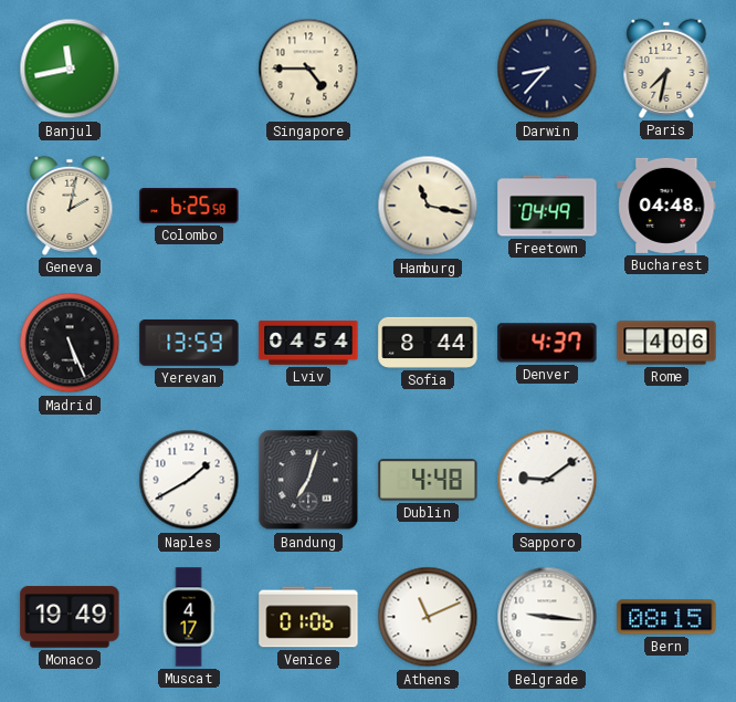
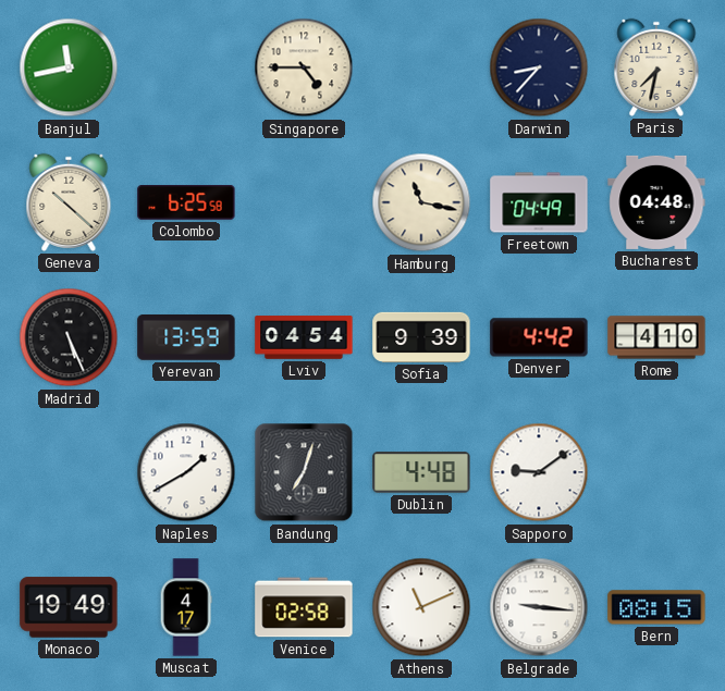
Geneva: 2:02 -> 10:22
Sofia: 8:44 -> 9:39
Denver: 4:37 -> 4:42
Rome: 4:06 -> 4:10
Venice: 01:06 -> 02:58
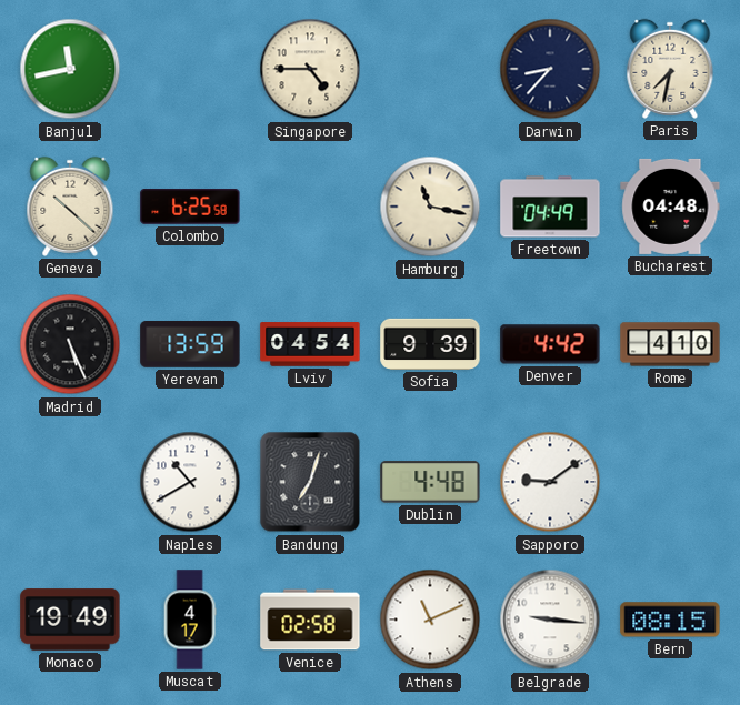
Naples: 1:40 -> 10:40
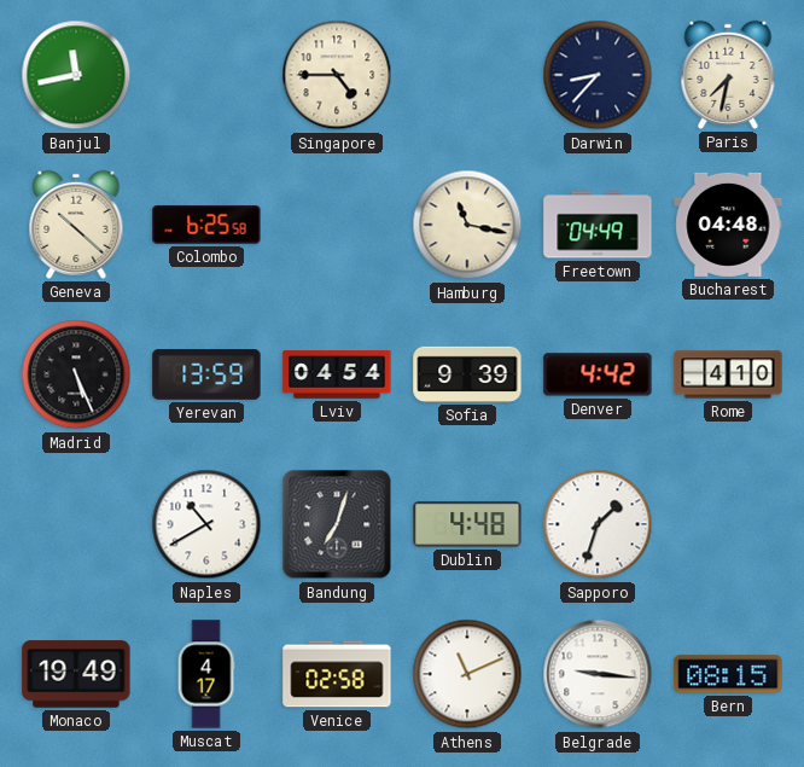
Sapporo: 9:09 -> 1:33
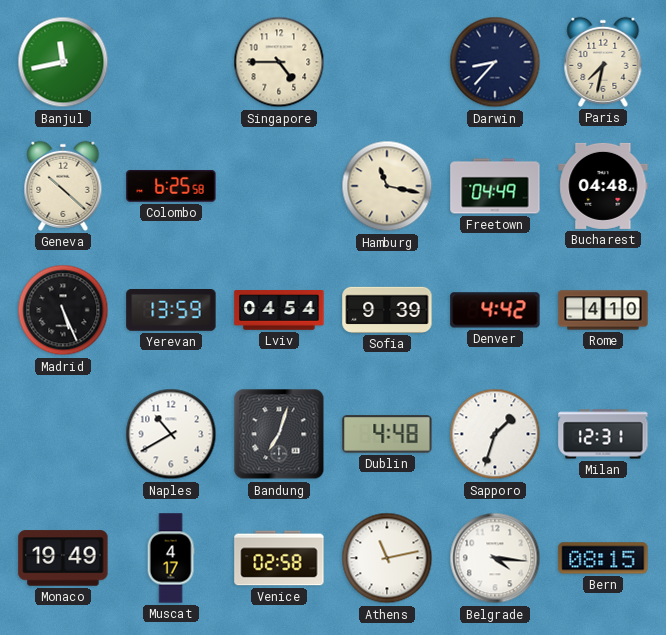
Milan: none -> 12:31
Athens: 11:11 -> 11:13
Belgrade: 9:16 -> 4:16
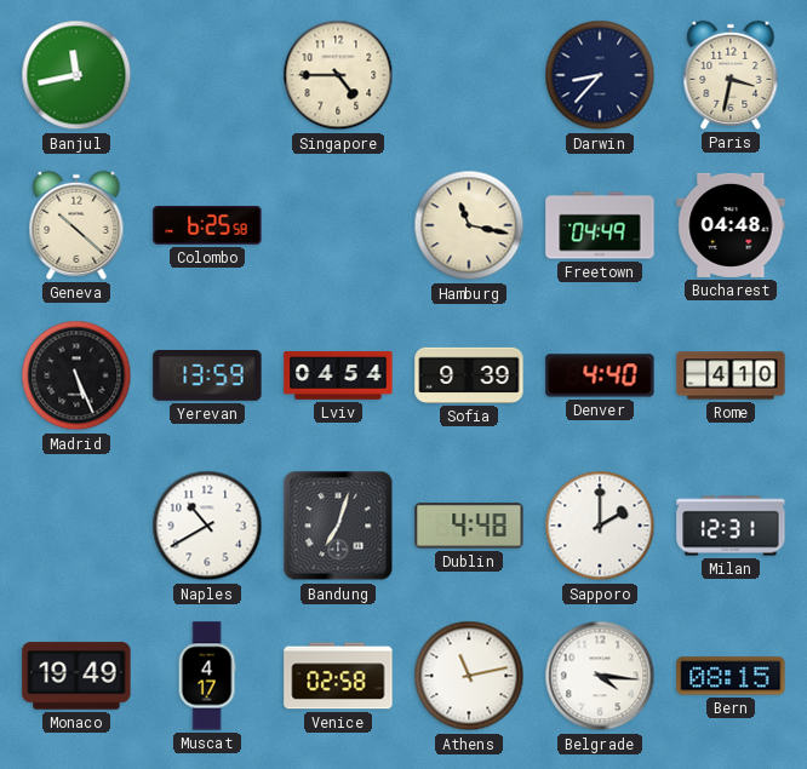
Paris: 7:32 -> 3:32
Denver: 4:42 -> 4:40
Sapporo: 1:33 -> 2:00
